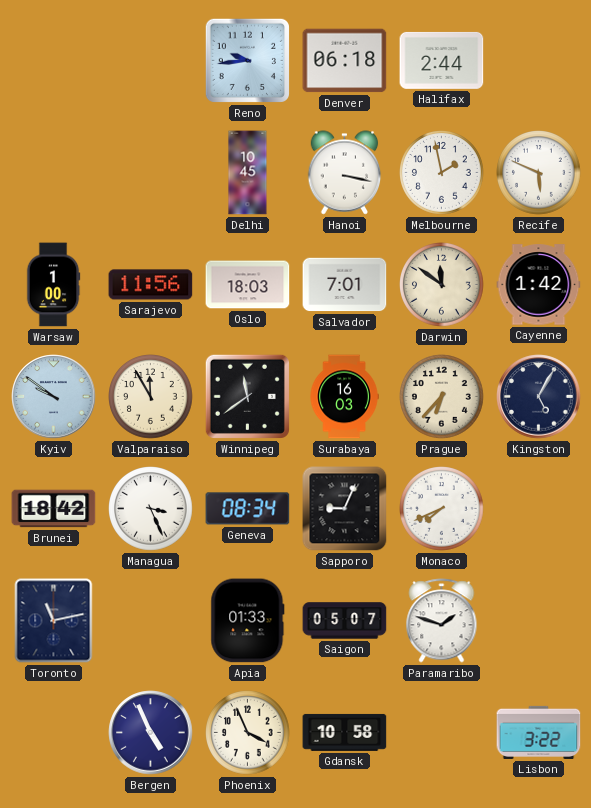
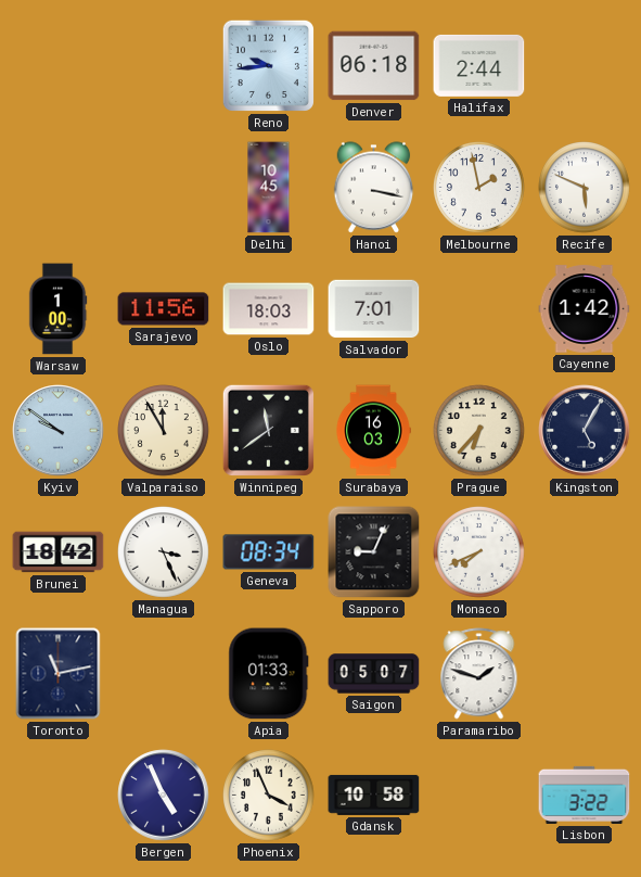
Darwin: 11:51 -> none
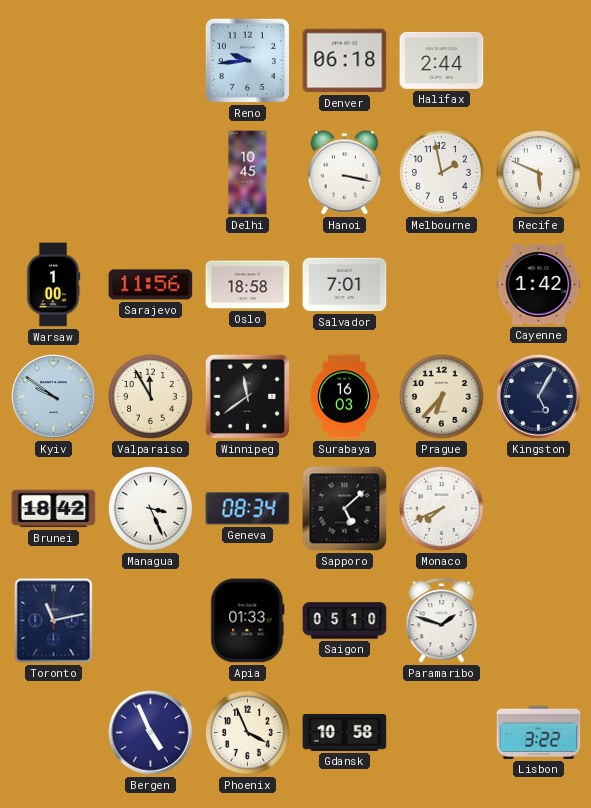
Oslo: 18:03 -> 18:58
Sapporo: 9:04 -> 5:08
Saigon: 05:07 -> 05:10
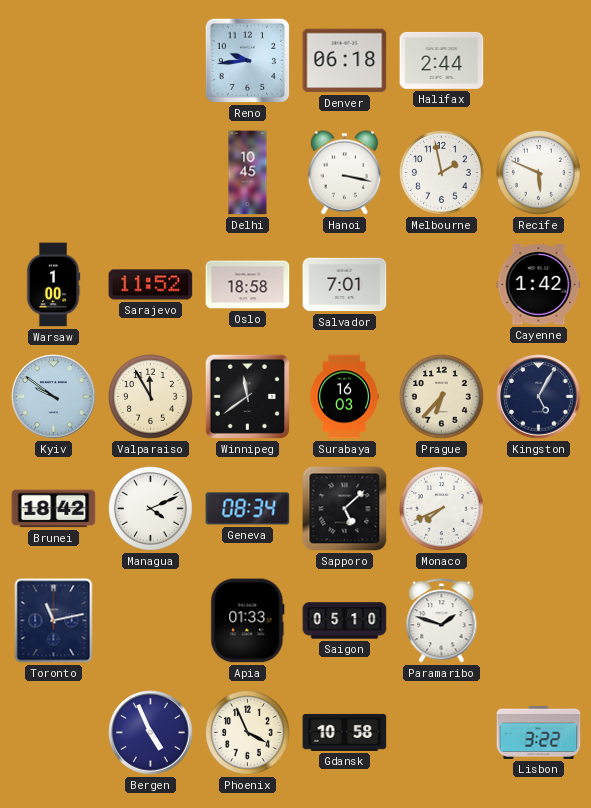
Sarajevo: 11:56 -> 11:52
Managua: 3:26 -> 4:11
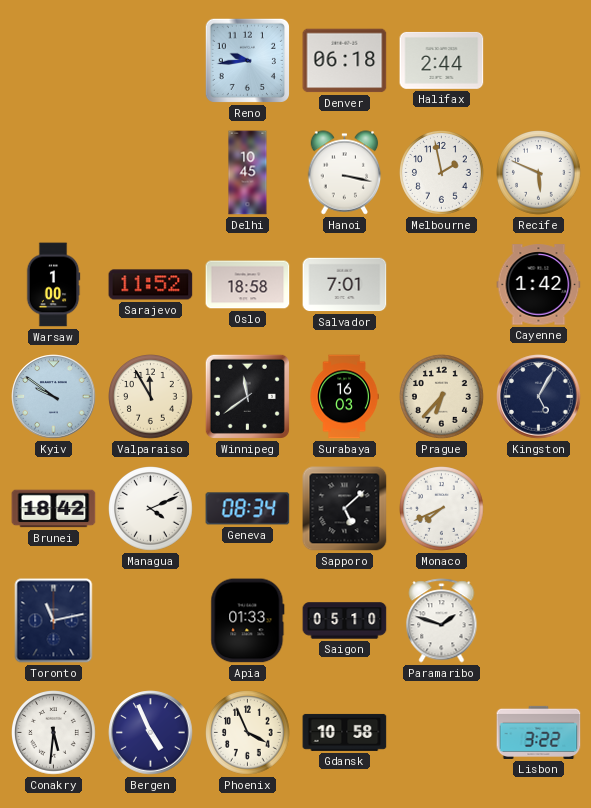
Conakry: none -> 5:31
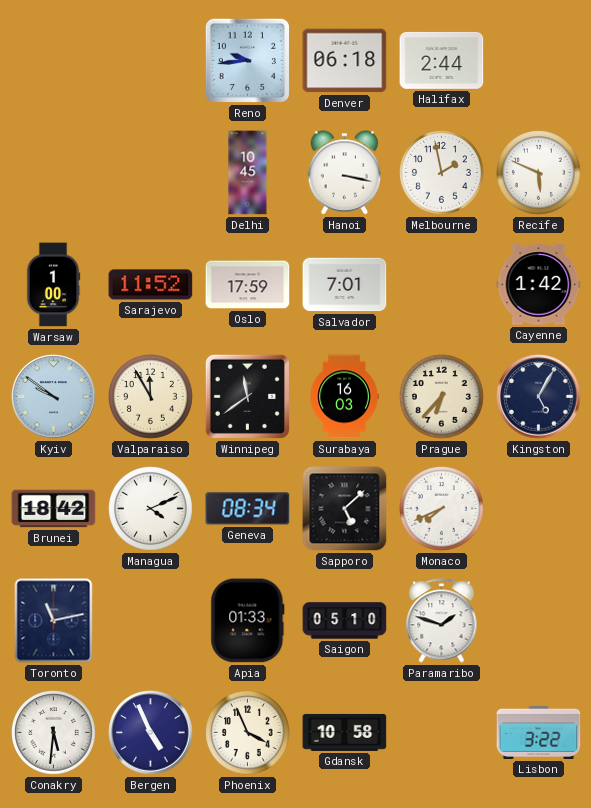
Oslo: 18:58 -> 17:59
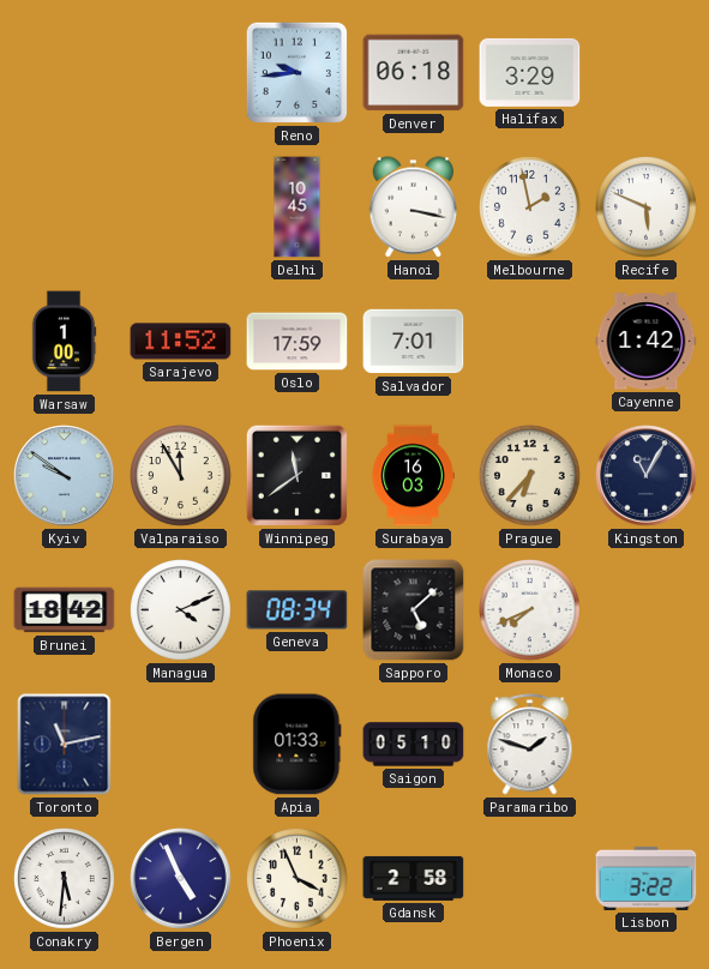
Halifax: 2:44 -> 3:29
Kingston: 5:05 -> 11:05
Gdansk: 10:58 -> 2:58
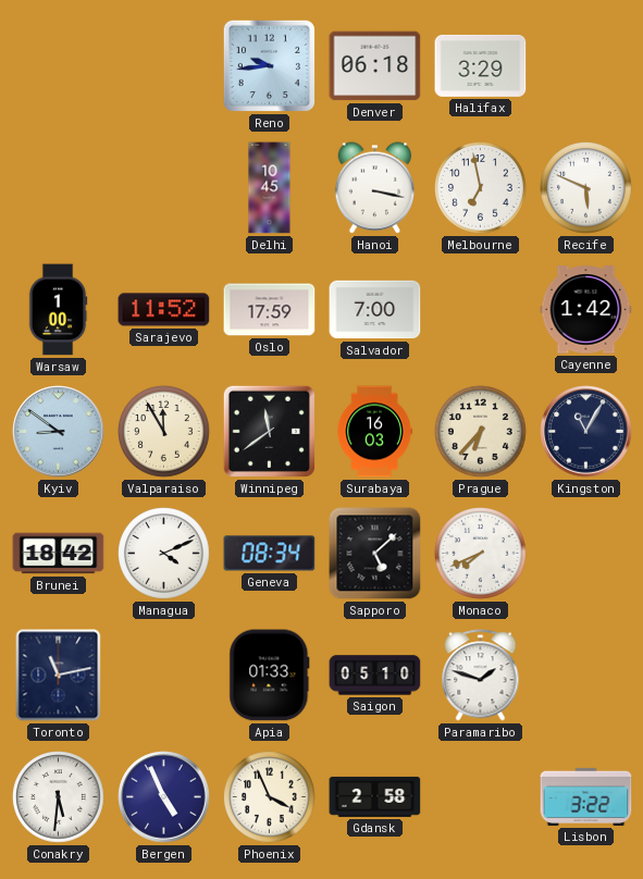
Melbourne: 1:58 -> 6:58
Salvador: 7:01 -> 7:00
Kyiv: 9:51 -> 8:51
